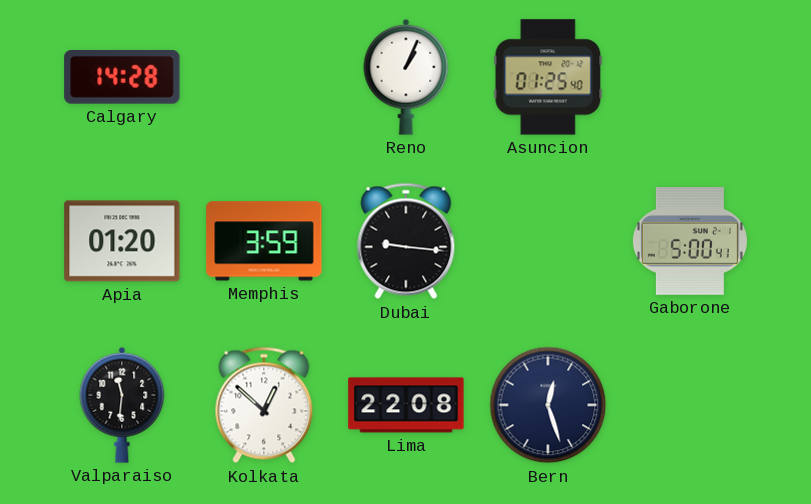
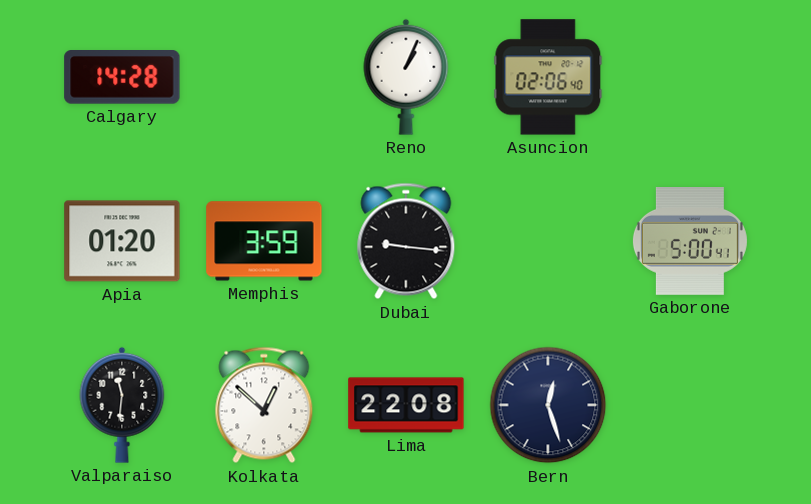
Asuncion: 01:25 -> 02:06
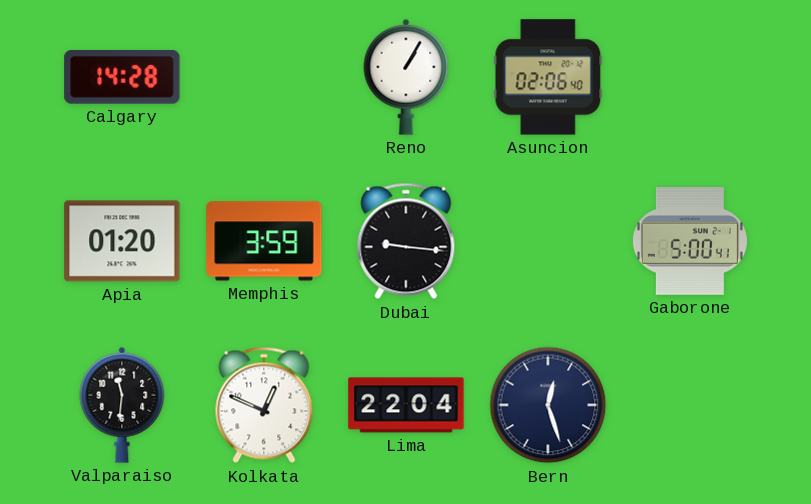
Reno: 1:04 -> 1:05
Kolkata: 12:52 -> 12:49
Lima: 22:08 -> 22:04
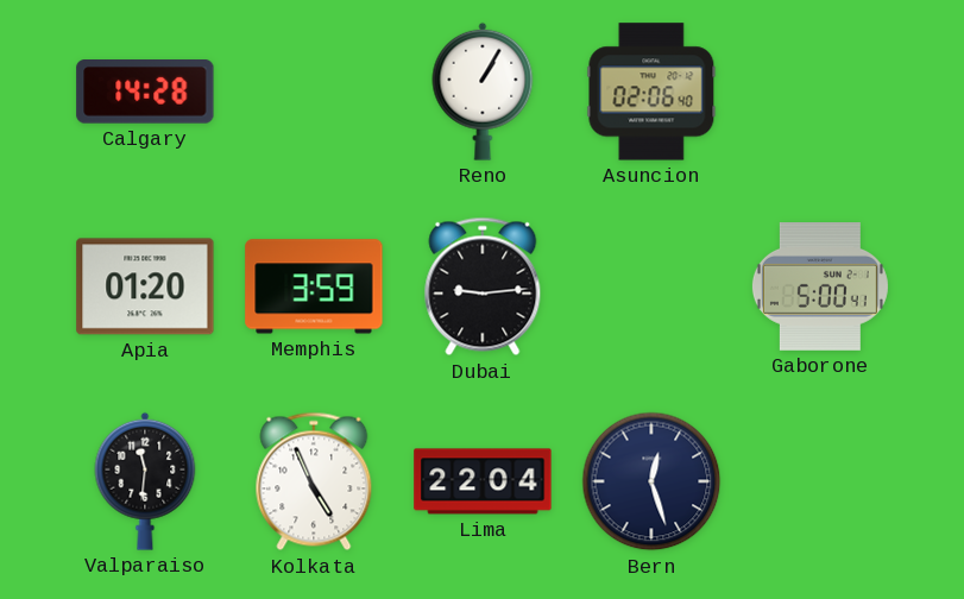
Dubai: 9:16 -> 9:14
Kolkata: 12:49 -> 4:56
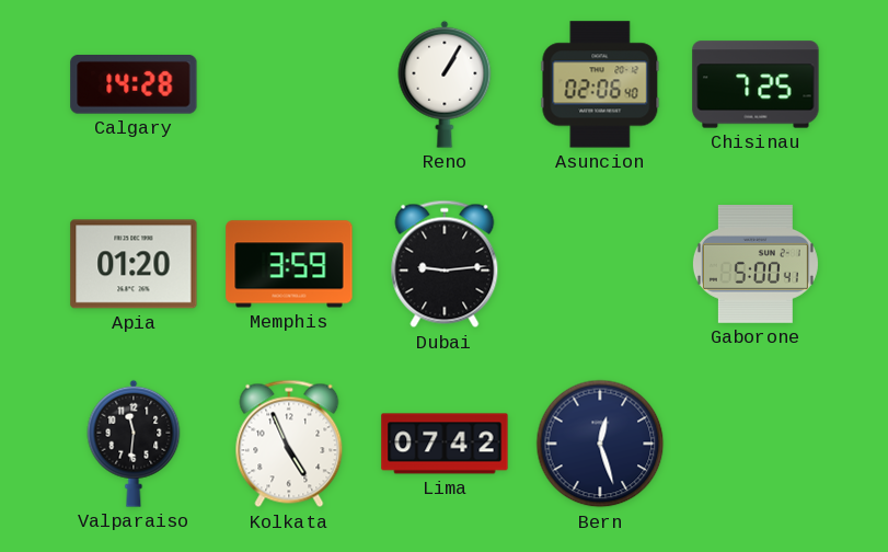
Chisinau: none -> 7:25
Lima: 22:04 -> 07:42
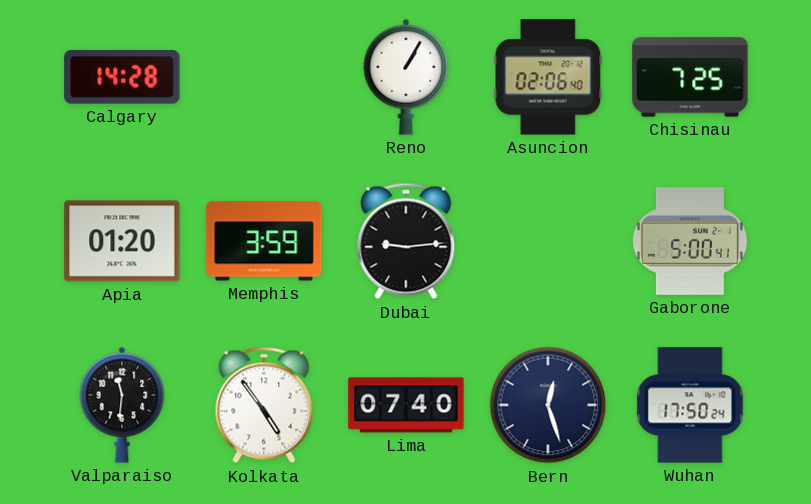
Kolkata: 4:56 -> 4:54
Lima: 07:42 -> 07:40
Wuhan: none -> 17:50
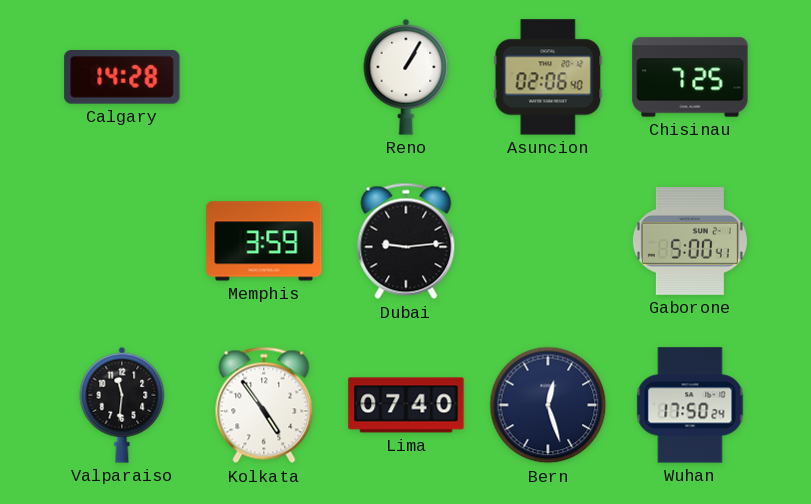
Apia: 01:20 -> none
